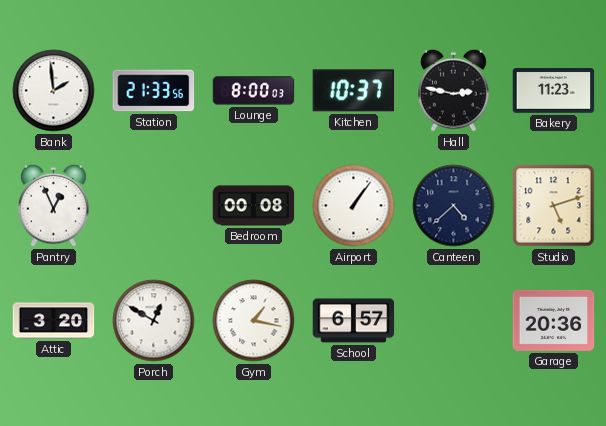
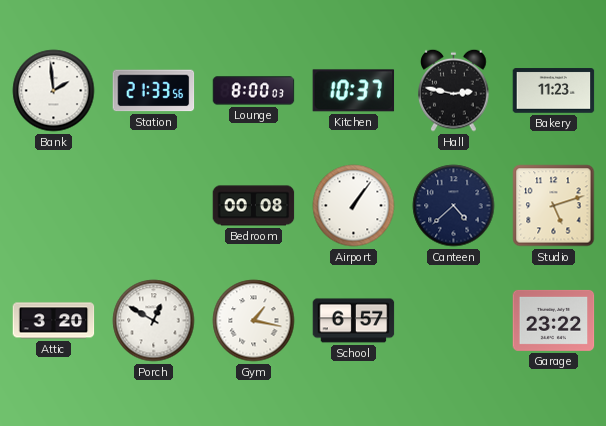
Pantry: 12:56 -> none
Garage: 20:36 -> 23:22
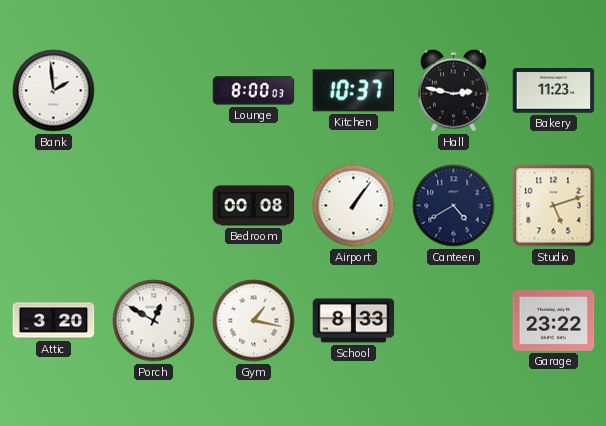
Station: 21:33 -> none
Canteen: 4:38 -> 4:40
School: 6:57 -> 8:33
